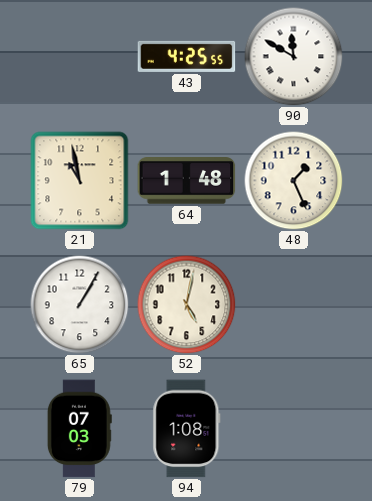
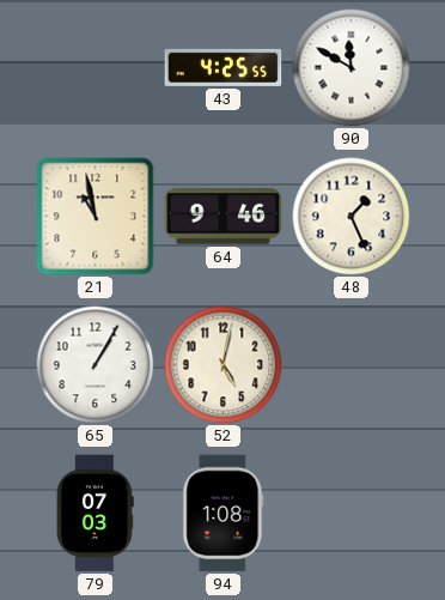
64: 1:48 -> 9:46
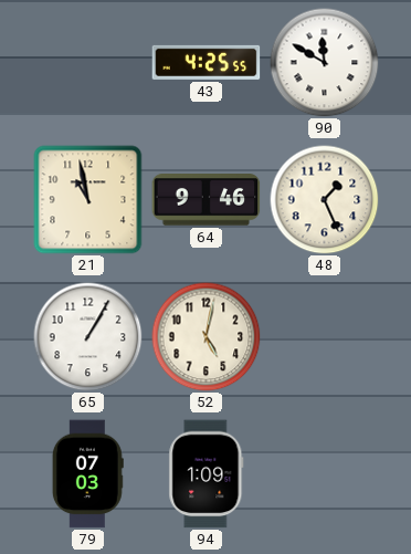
94: 1:08 -> 1:09
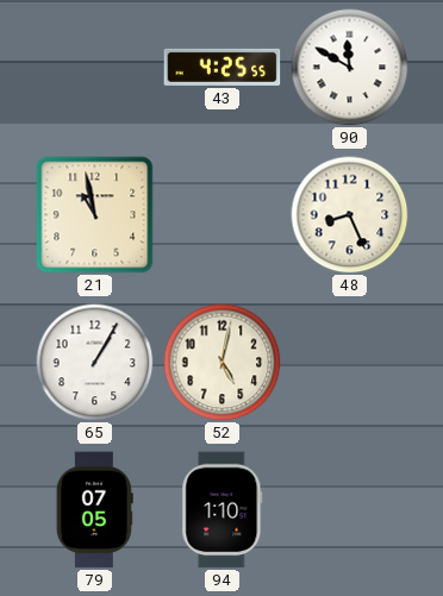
64: 9:46 -> none
48: 1:26 -> 8:26
79: 07:03 -> 07:05
94: 1:09 -> 1:10
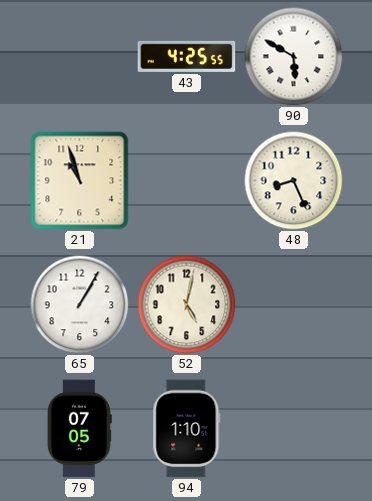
90: 11:50 -> 5:50
21: 10:58 -> 10:57
